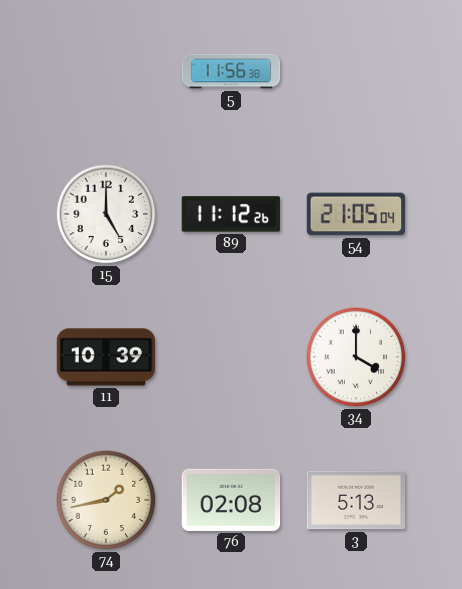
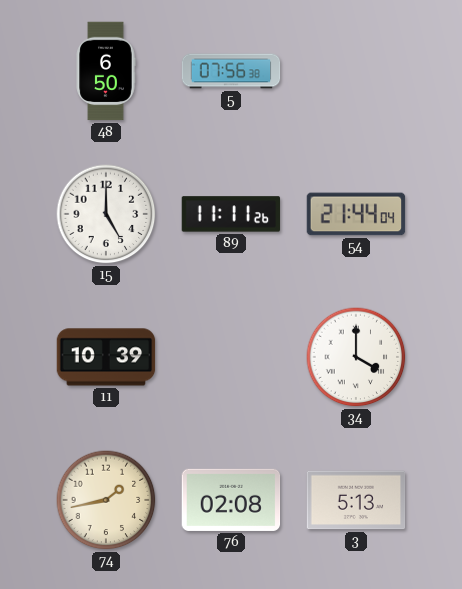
48: none -> 6:50
5: 11:56 -> 07:56
89: 11:12 -> 11:11
54: 21:05 -> 21:44
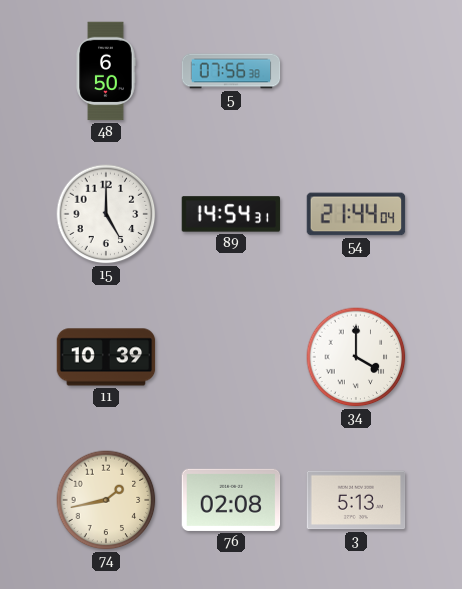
89: 11:11 -> 14:54
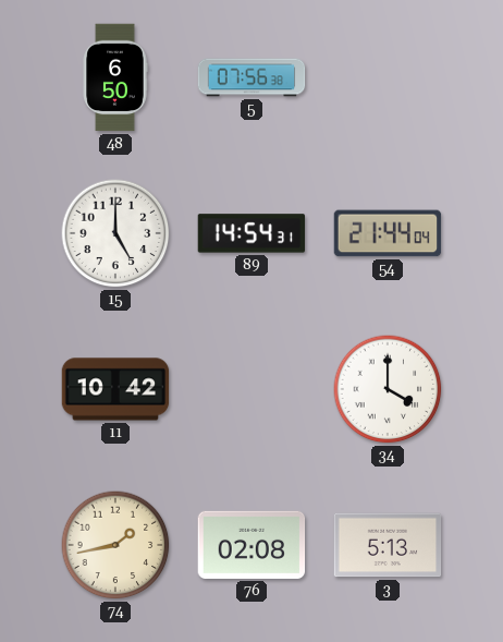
11: 10:39 -> 10:42
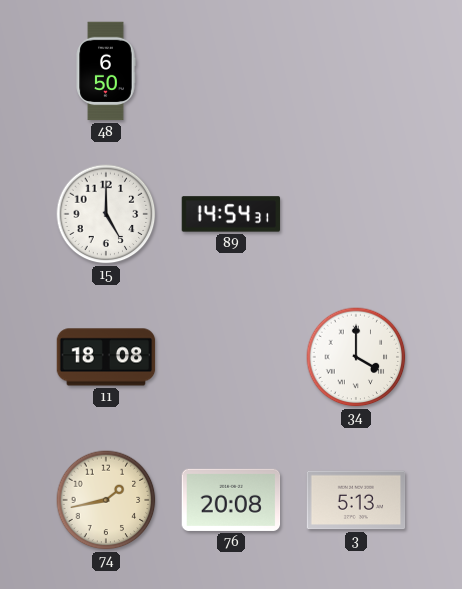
5: 07:56 -> none
54: 21:44 -> none
11: 10:42 -> 18:08
76: 02:08 -> 20:08
